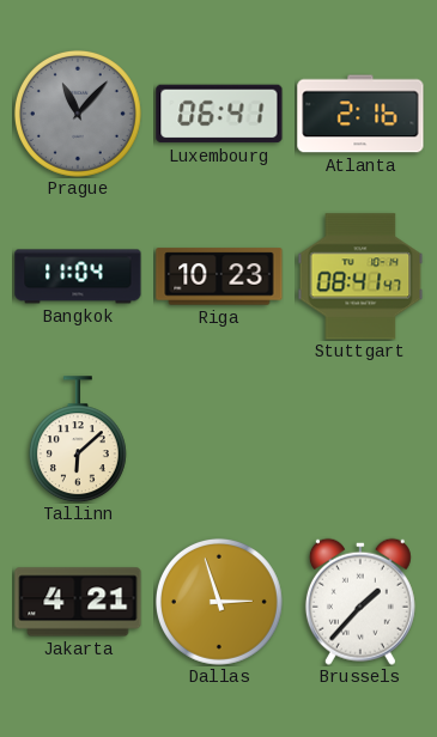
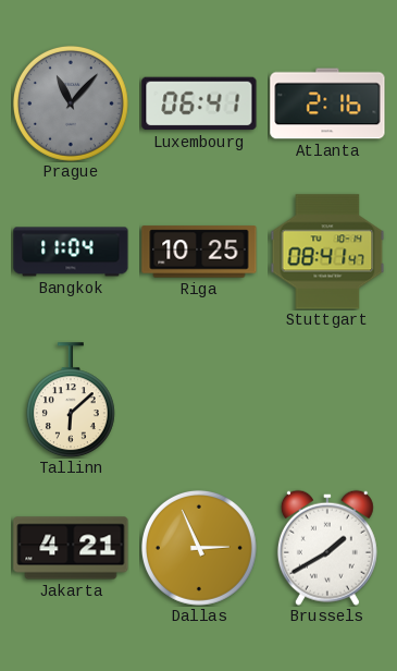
Riga: 10:23 -> 10:25
Dallas: 2:57 -> 2:56
Brussels: 1:37 -> 1:40
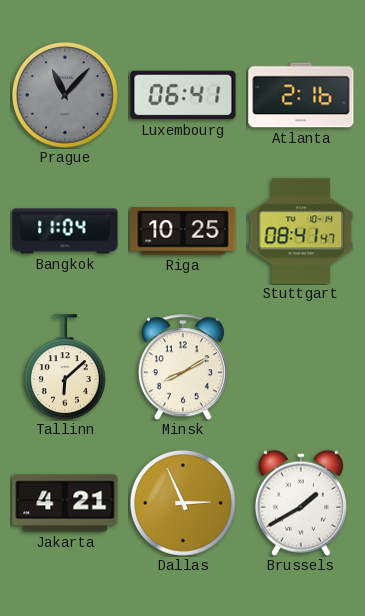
Minsk: none -> 8:10
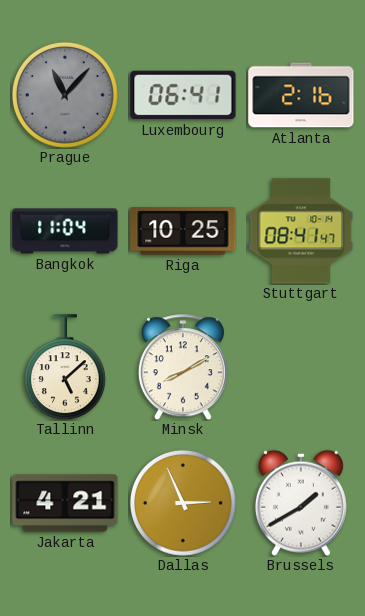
Tallinn: 6:08 -> 5:08
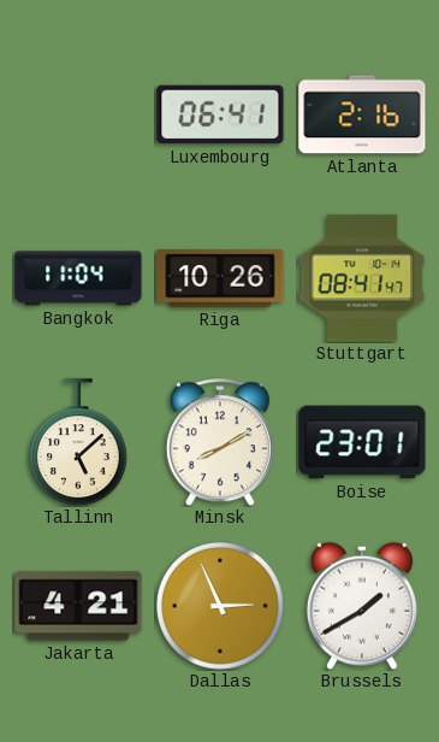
Prague: 11:07 -> none
Riga: 10:25 -> 10:26
Boise: none -> 23:01
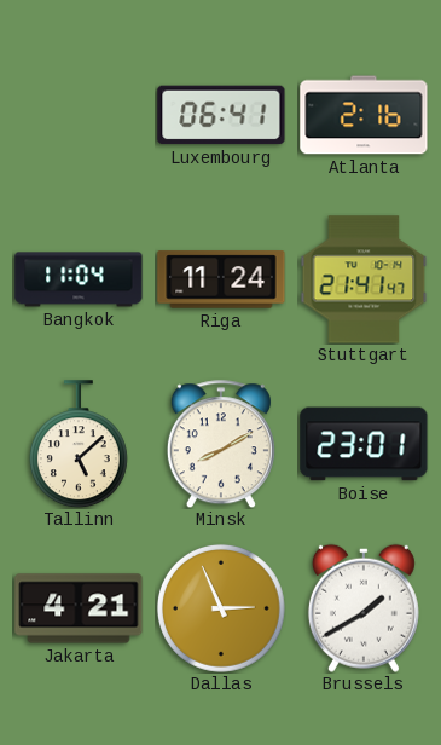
Riga: 10:26 -> 11:24
Stuttgart: 08:41 -> 21:41
